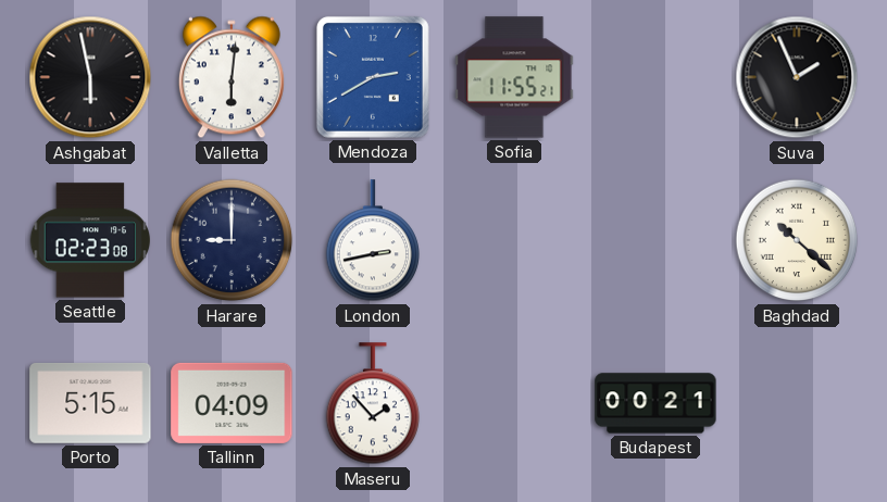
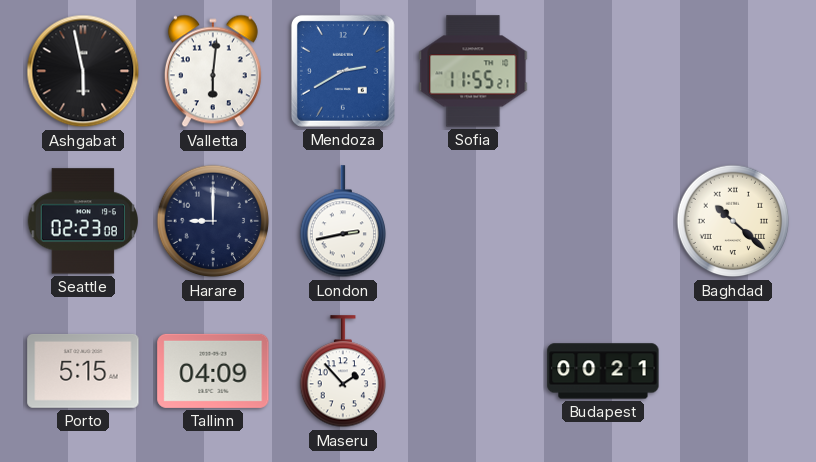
Suva: 1:56 -> none
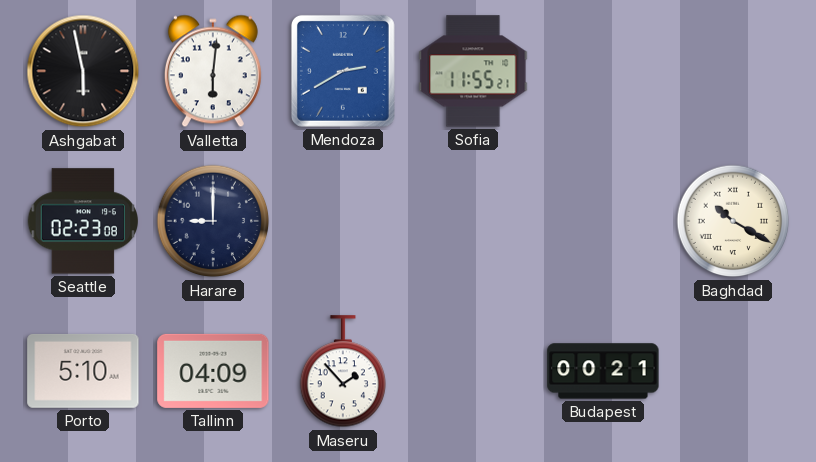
London: 2:43 -> none
Baghdad: 10:22 -> 10:20
Porto: 5:15 -> 5:10
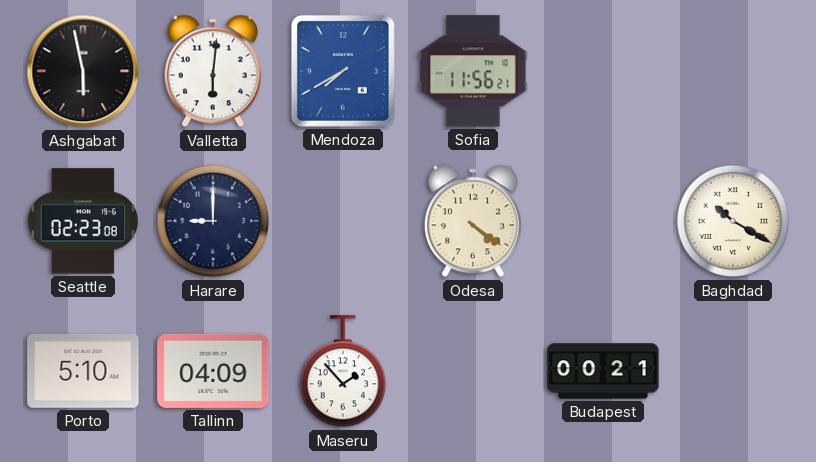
Mendoza: 2:40 -> 7:40
Sofia: 11:55 -> 11:56
Odesa: none -> 4:21
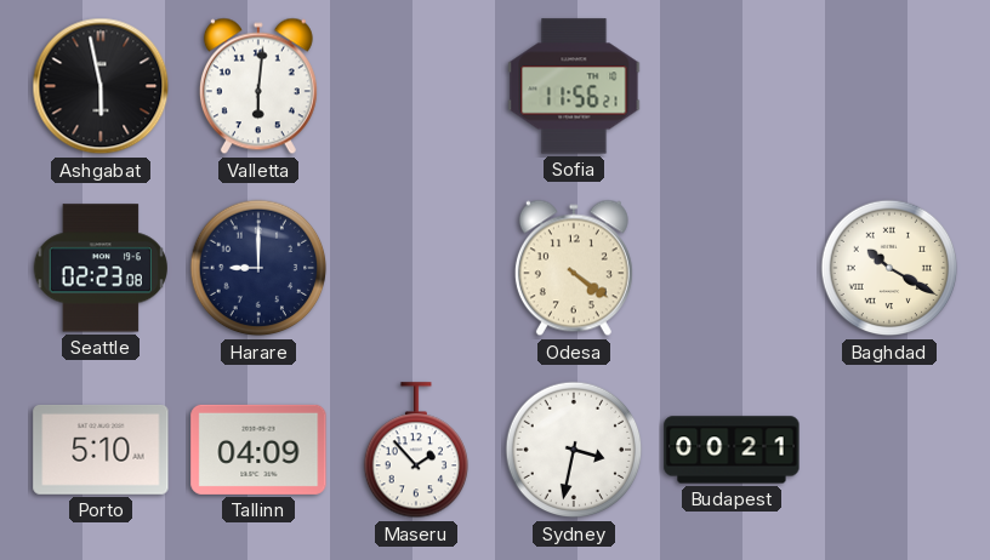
Mendoza: 7:40 -> none
Sydney: none -> 3:32
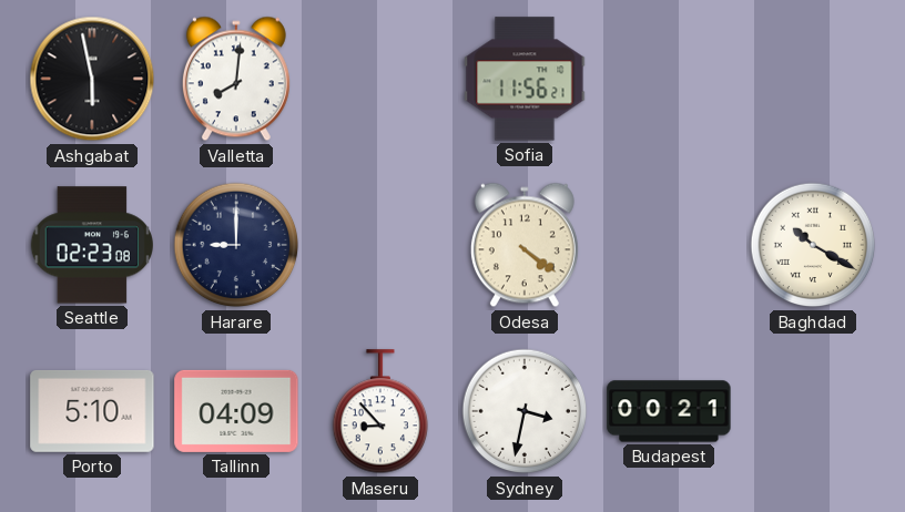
Valletta: 6:01 -> 8:01
Maseru: 1:53 -> 8:53
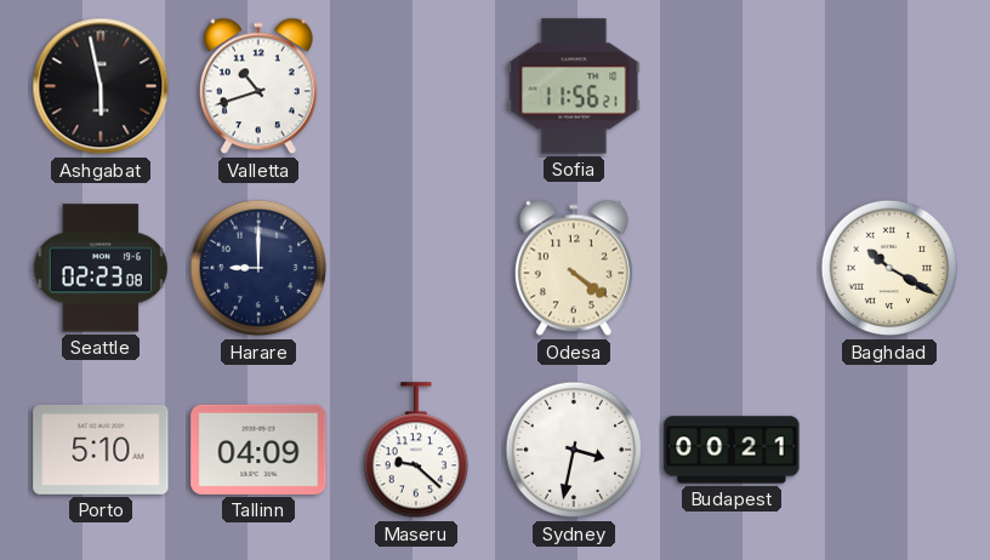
Valletta: 8:01 -> 10:42
Maseru: 8:53 -> 9:22
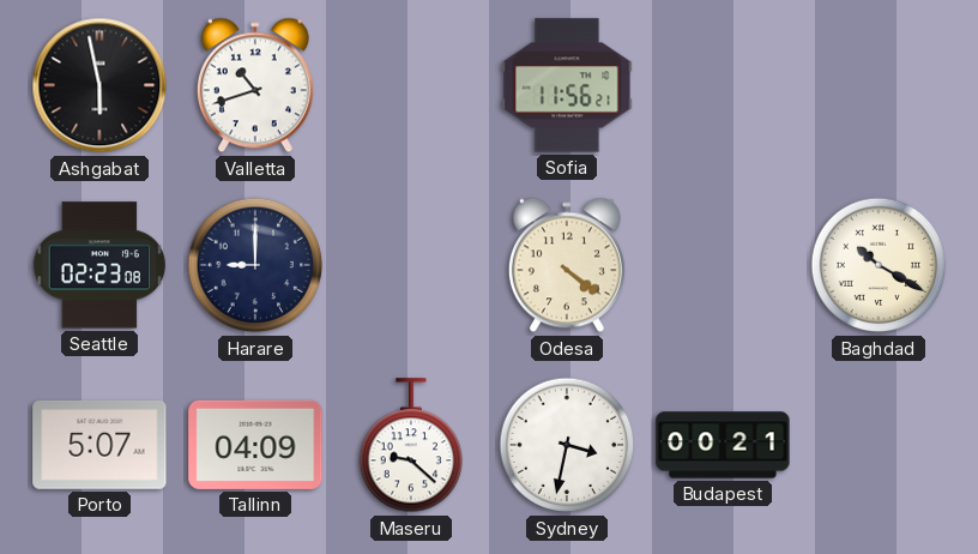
Porto: 5:10 -> 5:07
